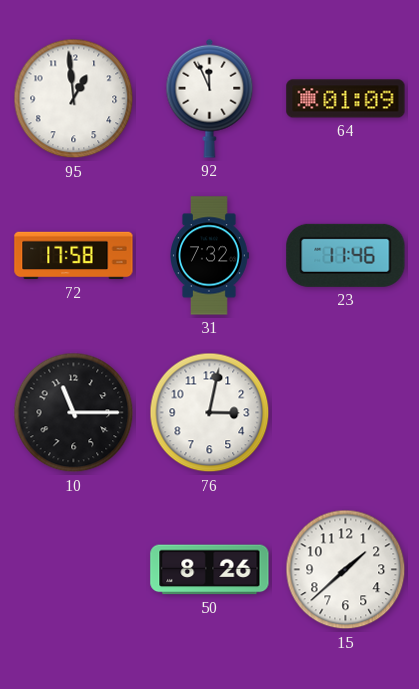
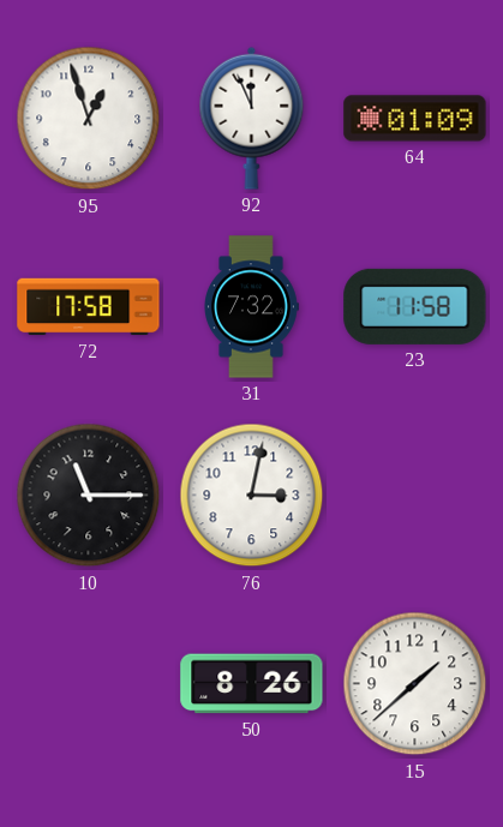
95: 12:59 -> 12:57
23: 11:46 -> 11:58
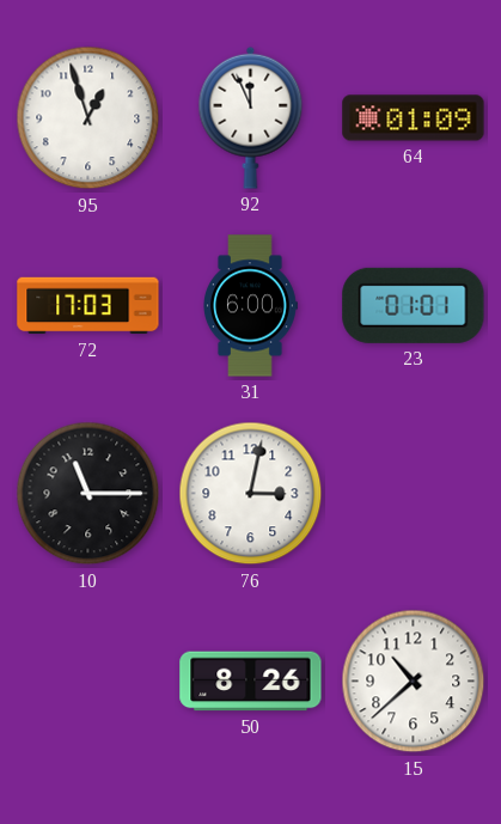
72: 17:58 -> 17:03
31: 7:32 -> 6:00
23: 11:58 -> 01:01
15: 1:38 -> 10:38
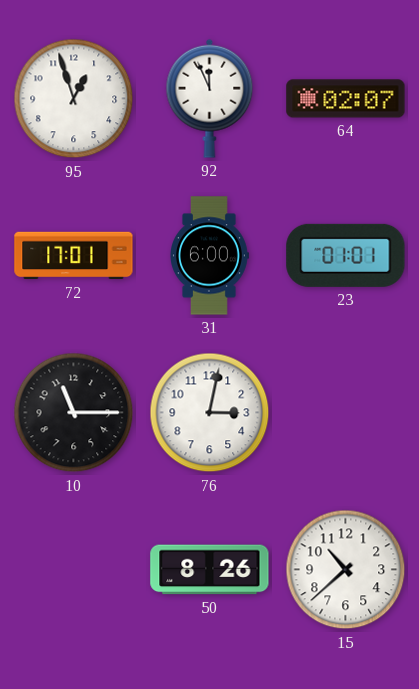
64: 01:09 -> 02:07
72: 17:03 -> 17:01
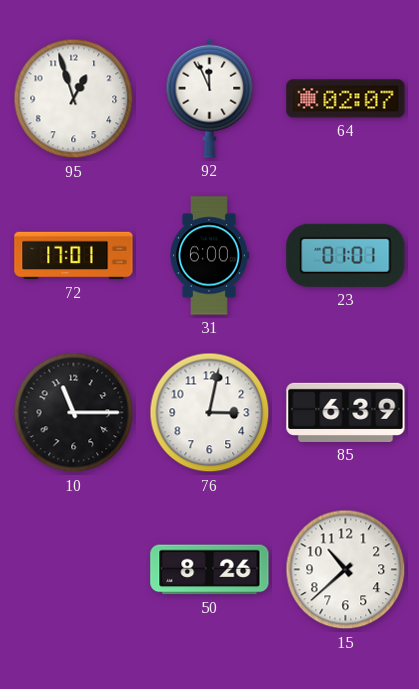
85: none -> 6:39
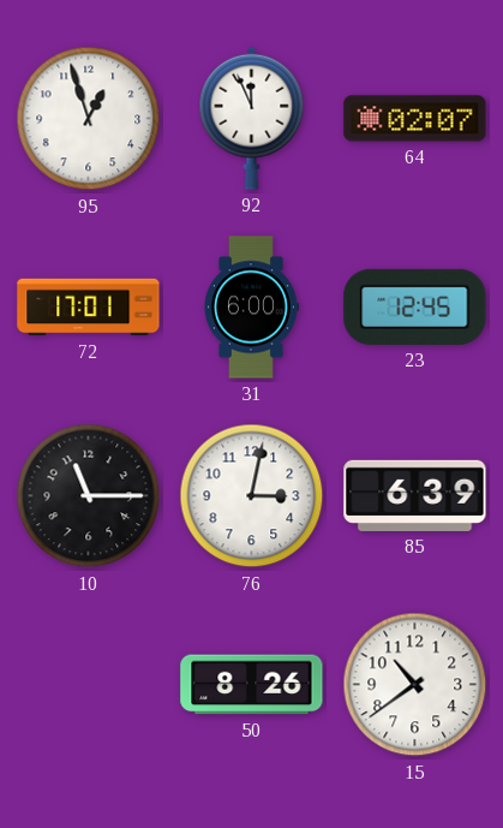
23: 01:01 -> 12:45
15: 10:38 -> 10:39
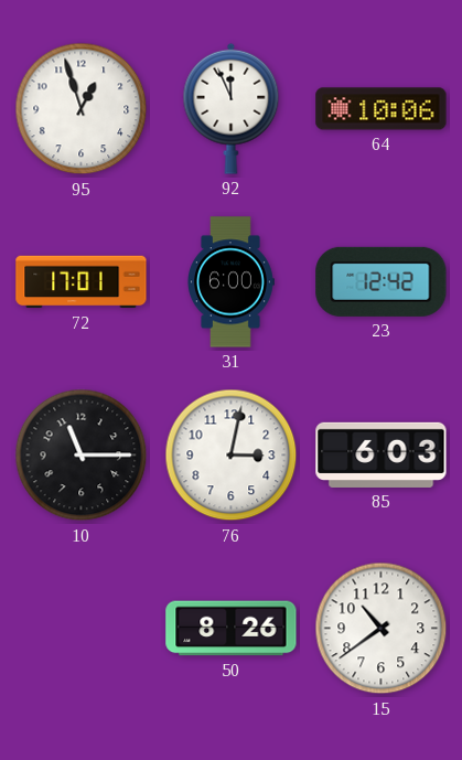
64: 02:07 -> 10:06
23: 12:45 -> 12:42
85: 6:39 -> 6:03
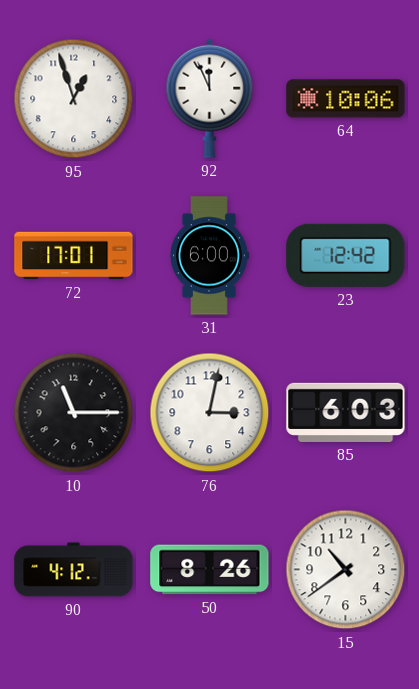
90: none -> 4:12
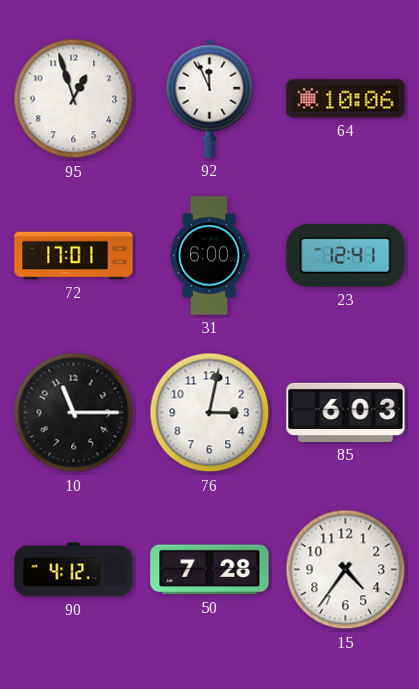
23: 12:42 -> 12:41
50: 8:26 -> 7:28
15: 10:39 -> 4:36
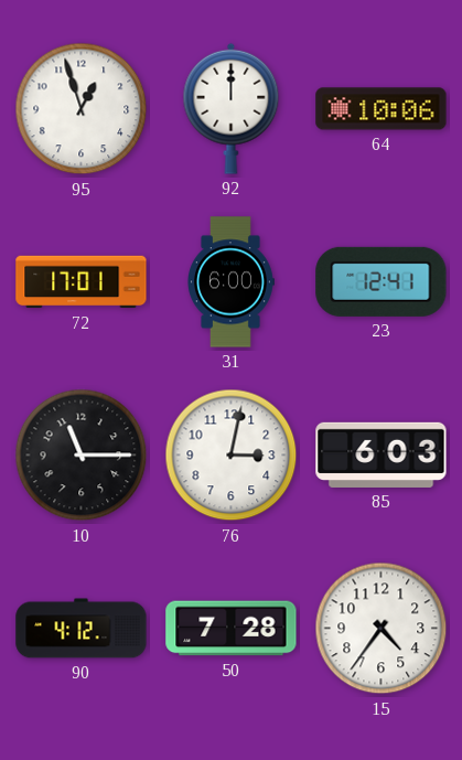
92: 11:56 -> 12:00
